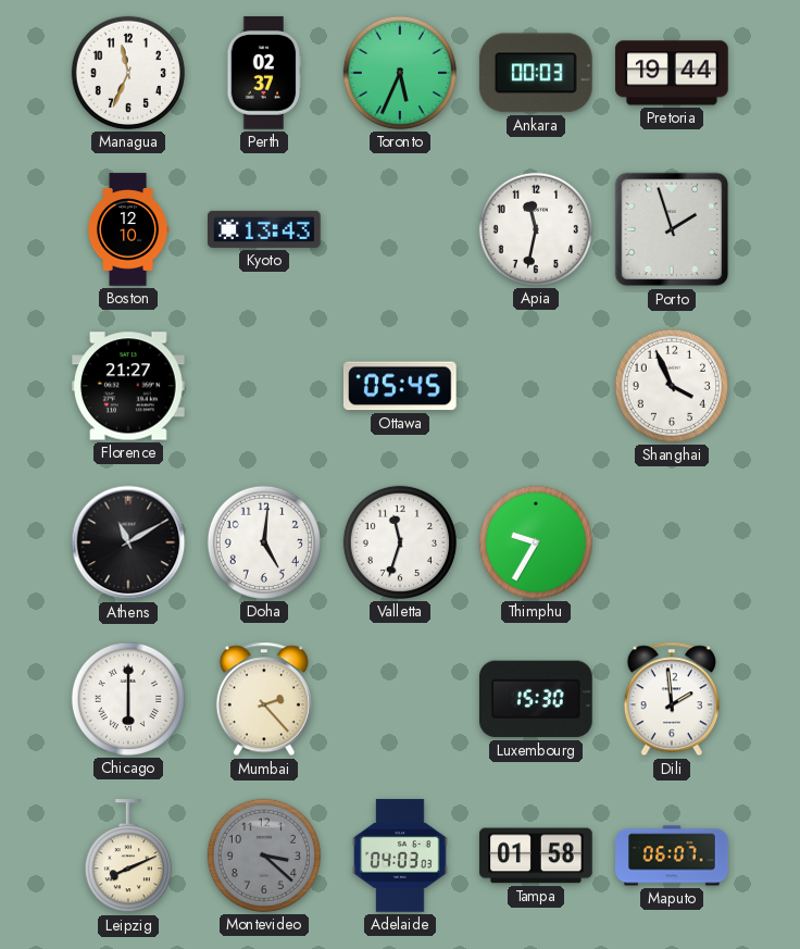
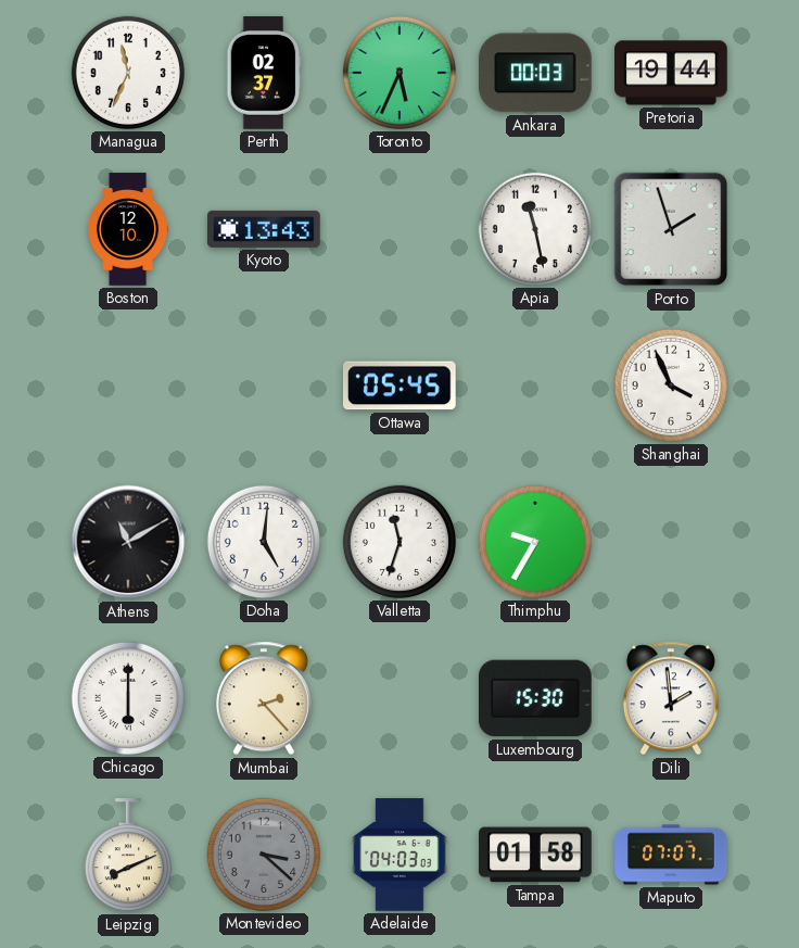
Apia: 11:32 -> 11:28
Florence: 21:27 -> none
Maputo: 06:07 -> 07:07
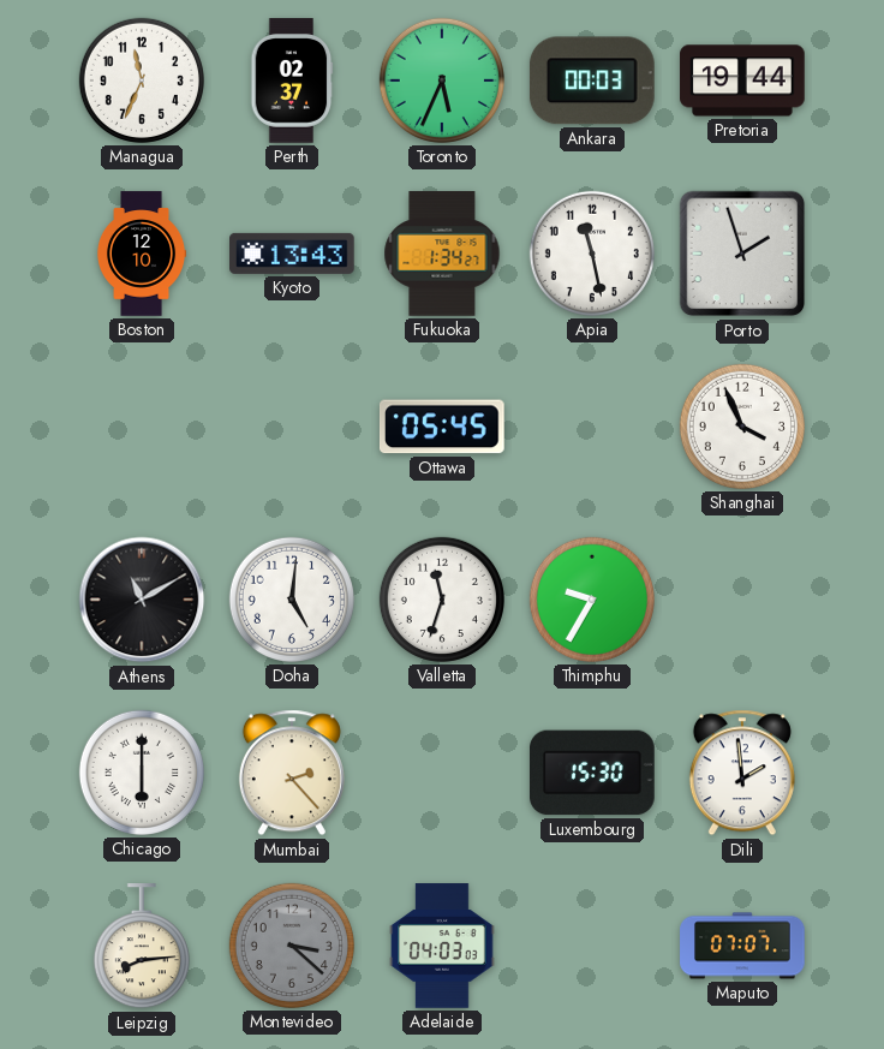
Fukuoka: none -> 1:34
Leipzig: 8:11 -> 8:14
Tampa: 01:58 -> none
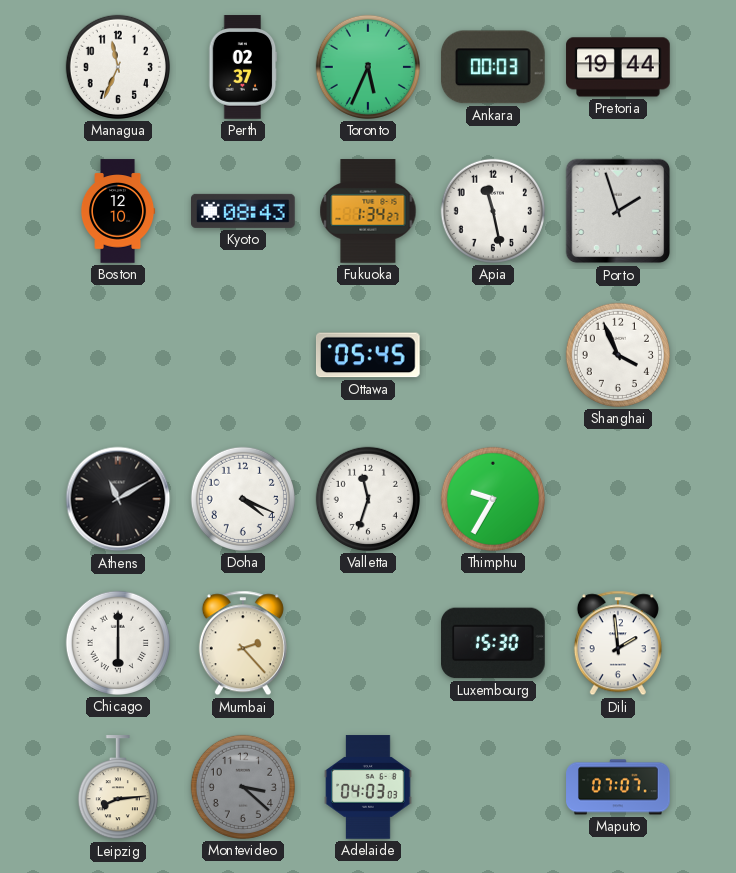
Kyoto: 13:43 -> 08:43
Doha: 5:01 -> 4:19
